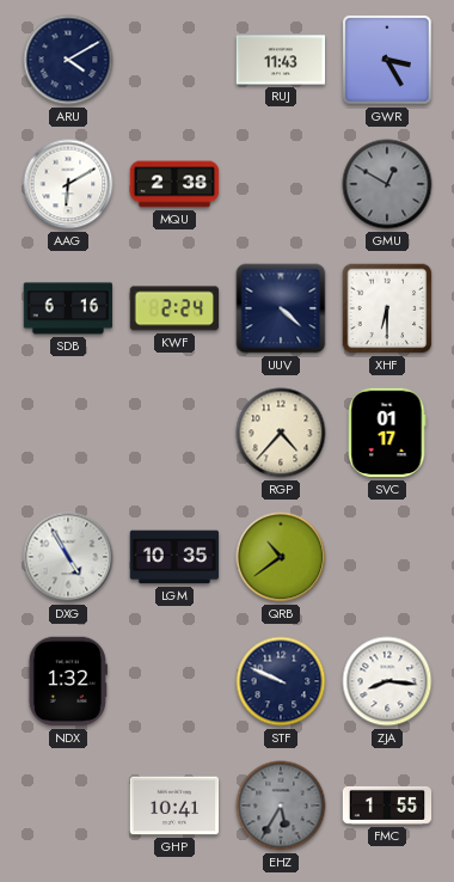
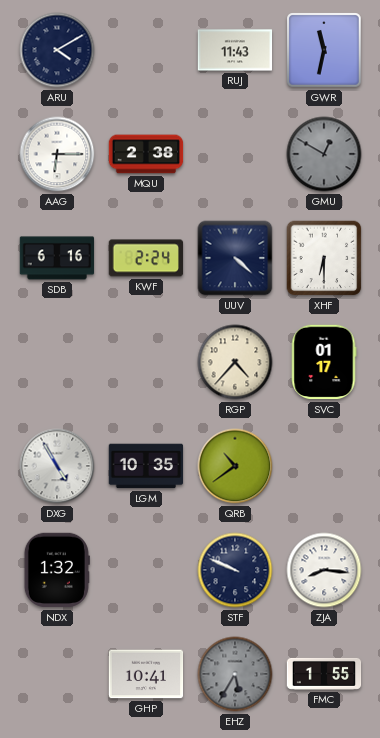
GWR: 3:25 -> 11:32
AAG: 6:10 -> 6:15
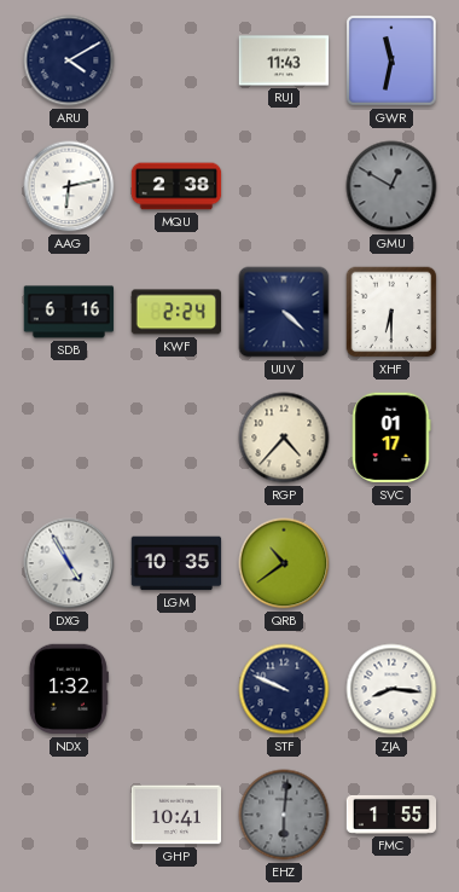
AAG: 6:15 -> 6:13
EHZ: 5:35 -> 6:01
